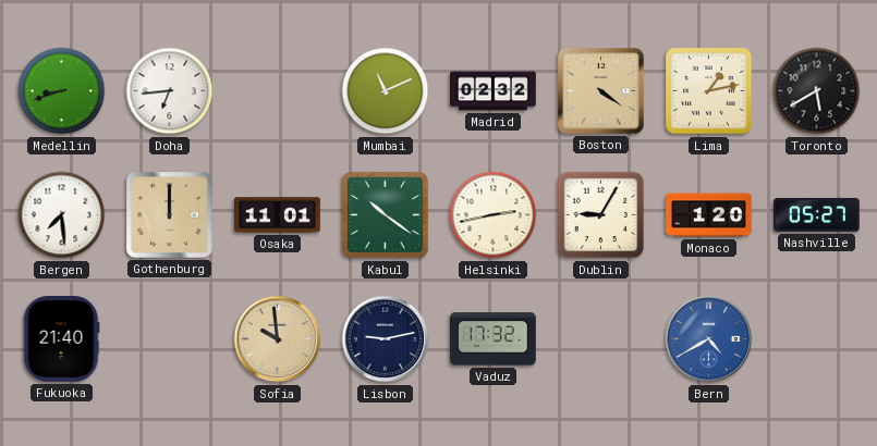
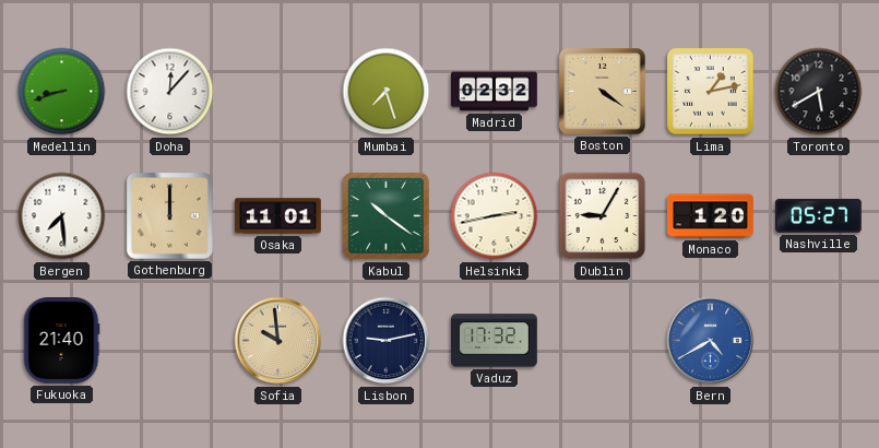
Doha: 6:44 -> 12:07
Mumbai: 11:11 -> 7:27
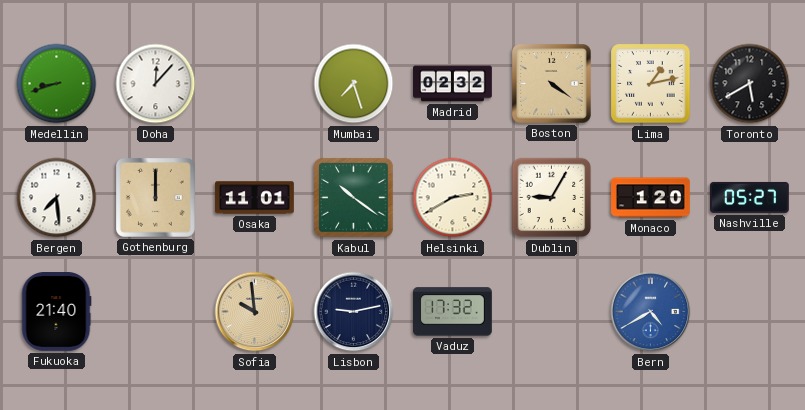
Helsinki: 2:43 -> 2:40
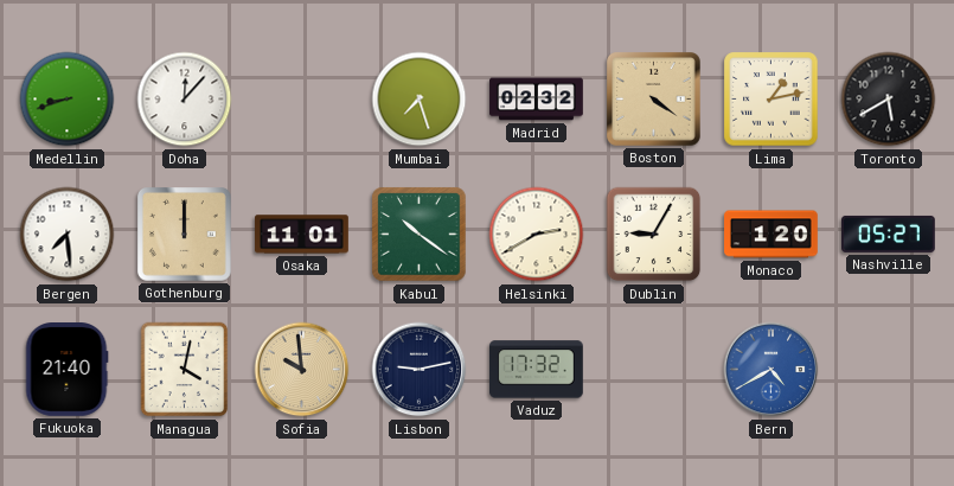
Managua: none -> 4:02
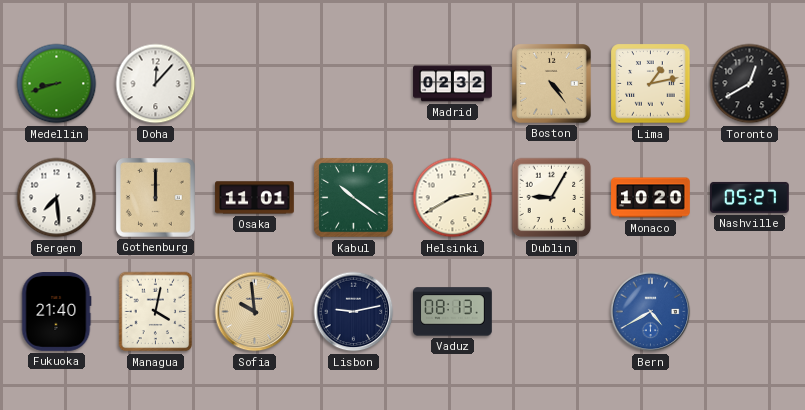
Mumbai: 7:27 -> none
Boston: 4:21 -> 4:24
Toronto: 5:40 -> 12:40
Monaco: 1:20 -> 10:20
Vaduz: 17:32 -> 08:13
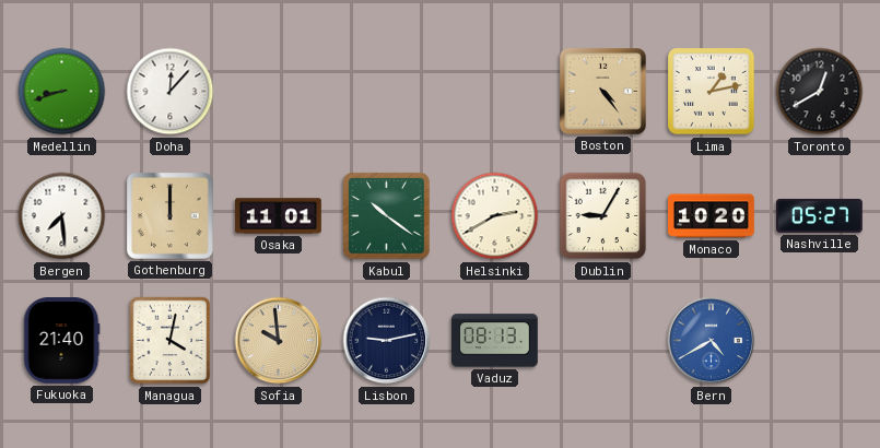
Madrid: 02:32 -> none
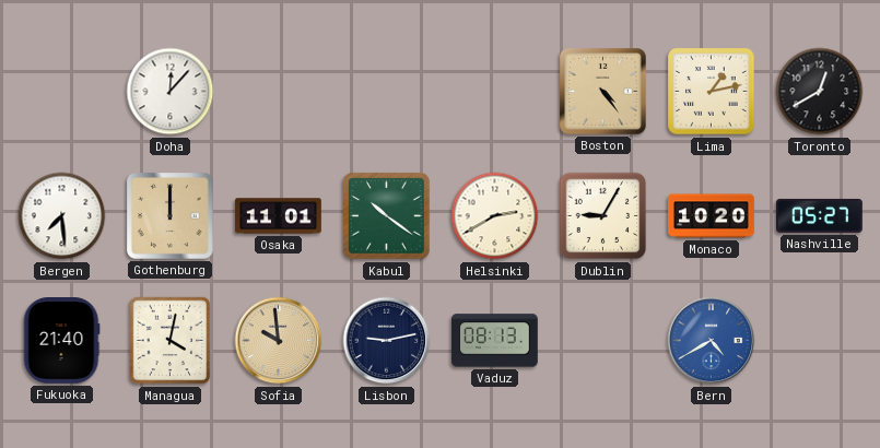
Medellin: 8:42 -> none
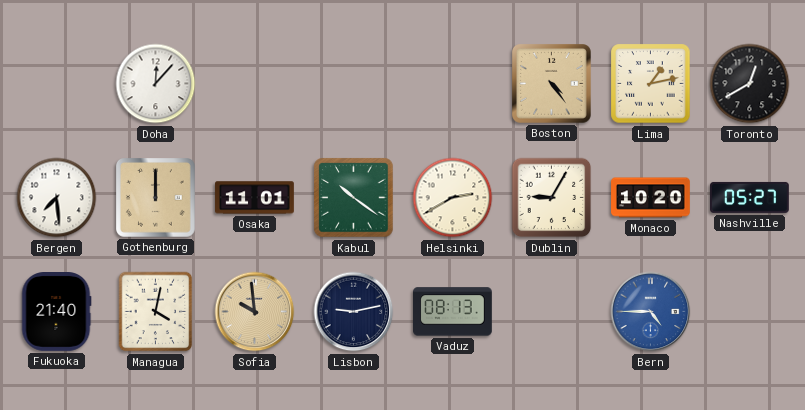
Bern: 4:40 -> 4:45
